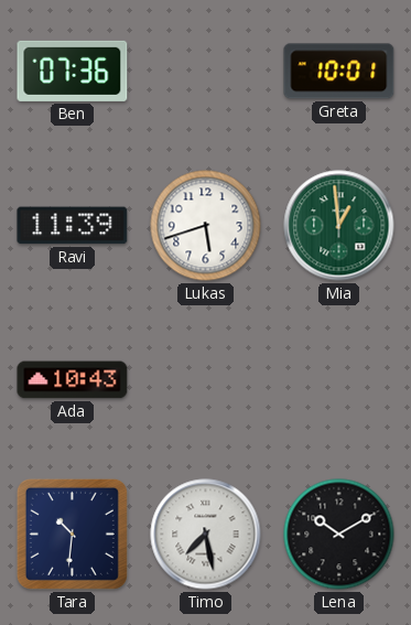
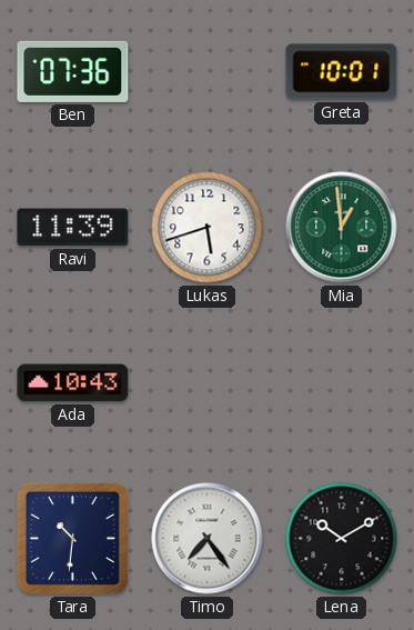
Timo: 7:28 -> 7:24
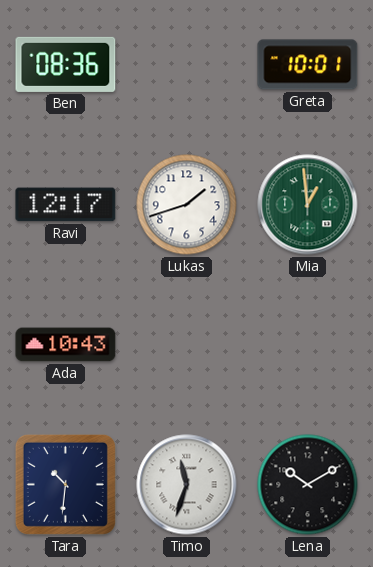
Ben: 07:36 -> 08:36
Ravi: 11:39 -> 12:17
Lukas: 5:42 -> 1:42
Timo: 7:24 -> 11:33
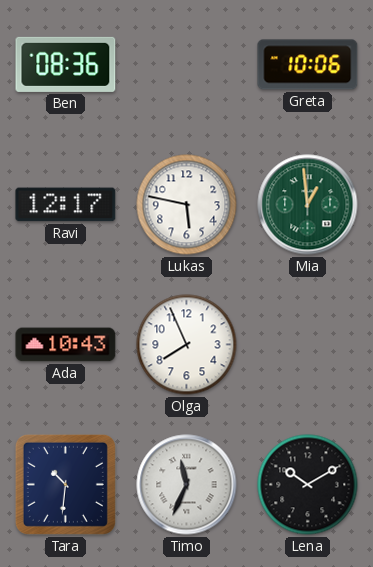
Greta: 10:01 -> 10:06
Lukas: 1:42 -> 5:47
Olga: none -> 7:56
Timo: 11:33 -> 11:34
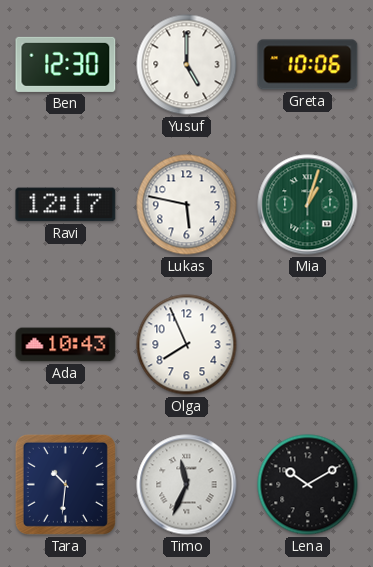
Ben: 08:36 -> 12:30
Yusuf: none -> 5:00
Mia: 12:59 -> 1:03
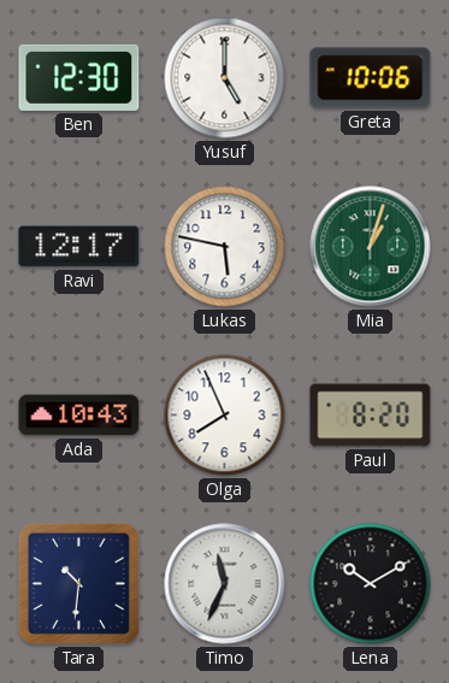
Paul: none -> 8:20
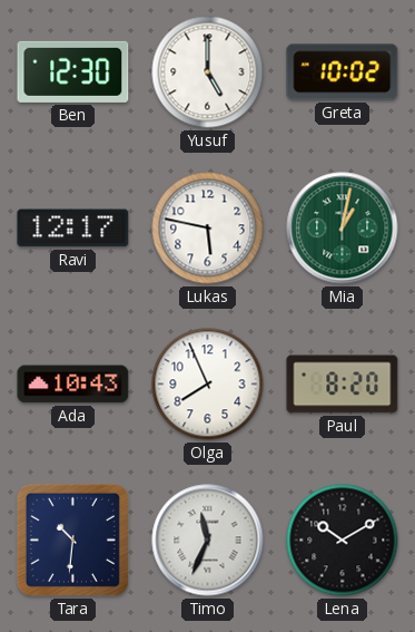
Greta: 10:06 -> 10:02
Mia: 1:03 -> 1:02
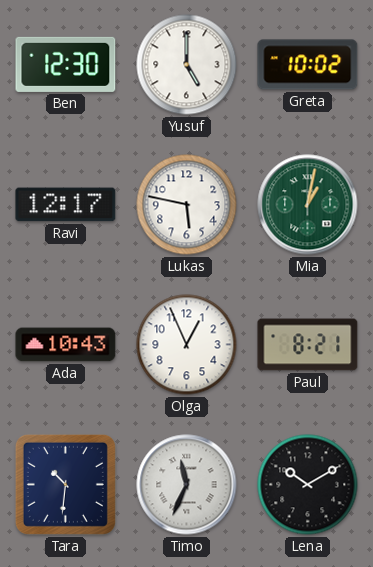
Olga: 7:56 -> 12:56
Paul: 8:20 -> 8:21
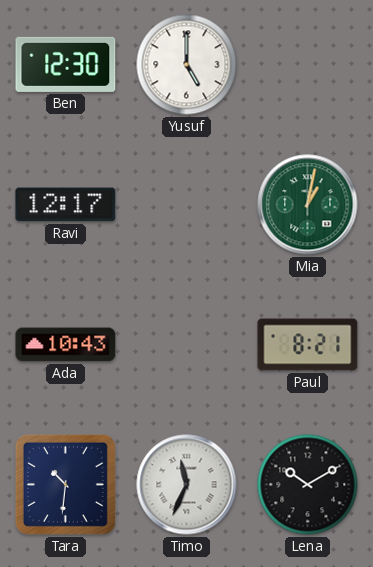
Greta: 10:02 -> none
Lukas: 5:47 -> none
Olga: 12:56 -> none
